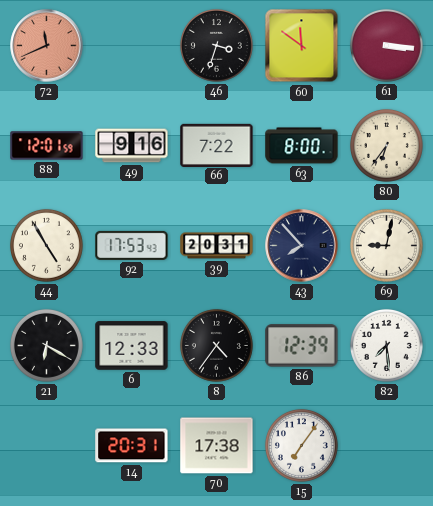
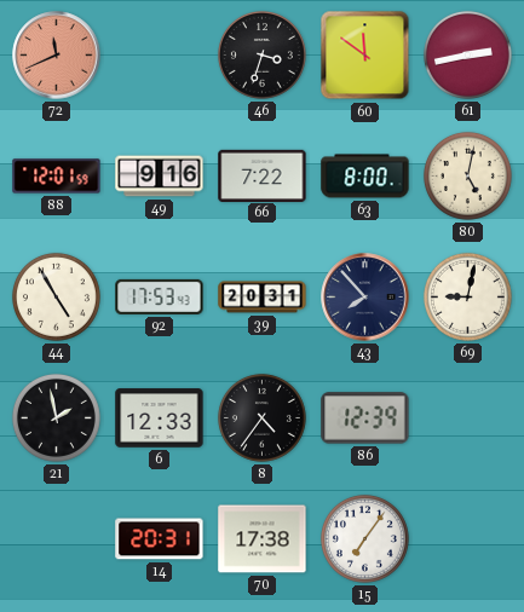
61: 3:16 -> 2:43
80: 6:36 -> 5:02
21: 6:20 -> 1:58
82: 7:29 -> none
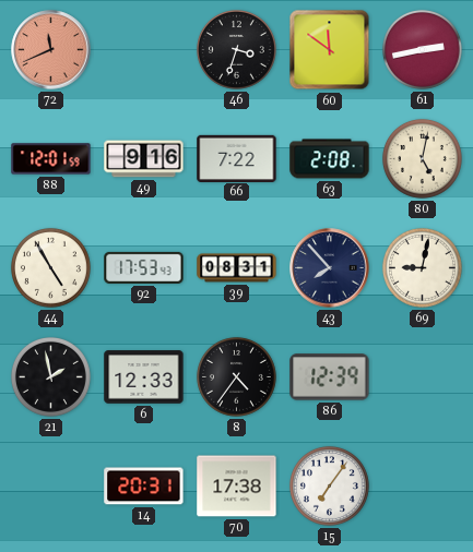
63: 8:00 -> 2:08
39: 20:31 -> 08:31
